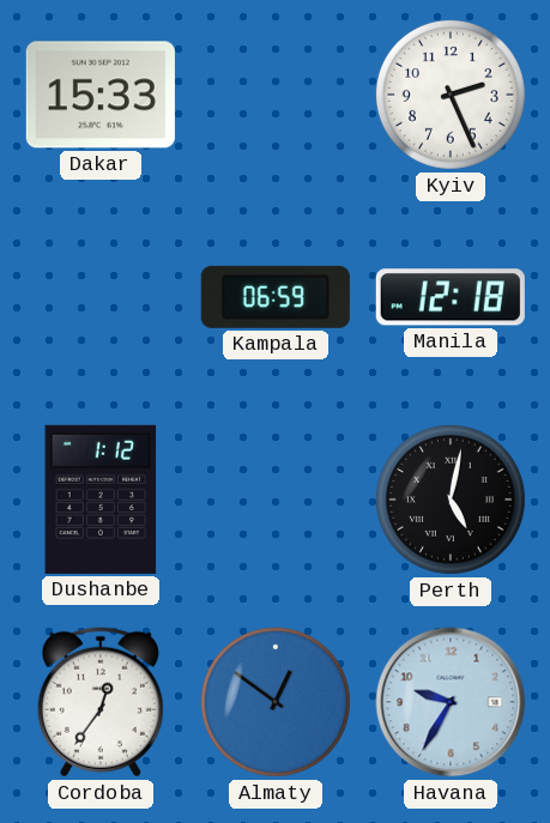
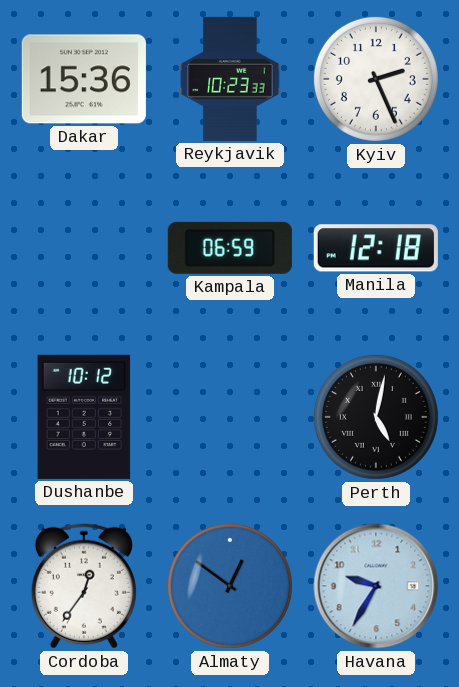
Dakar: 15:33 -> 15:36
Reykjavik: none -> 10:23
Dushanbe: 1:12 -> 10:12
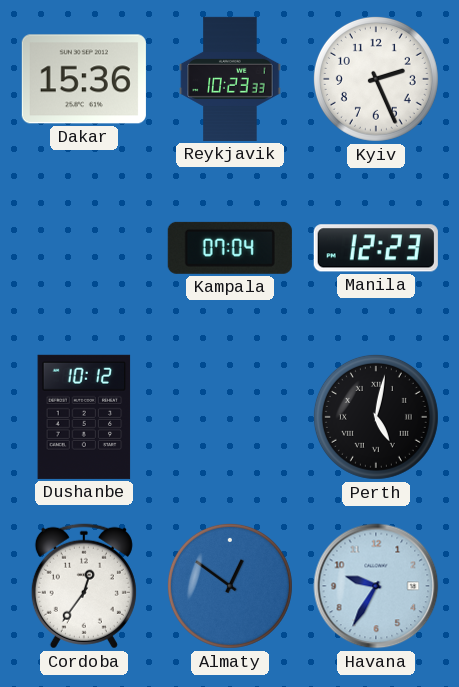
Kampala: 06:59 -> 07:04
Manila: 12:18 -> 12:23
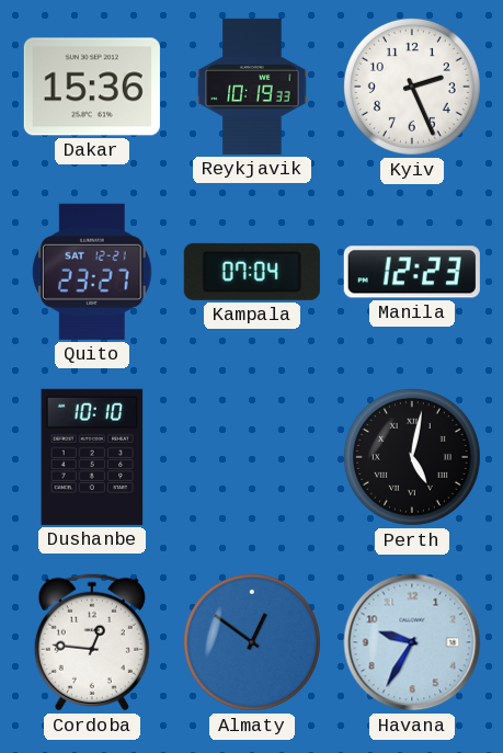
Reykjavik: 10:23 -> 10:19
Quito: none -> 23:27
Dushanbe: 10:12 -> 10:10
Cordoba: 12:36 -> 12:46
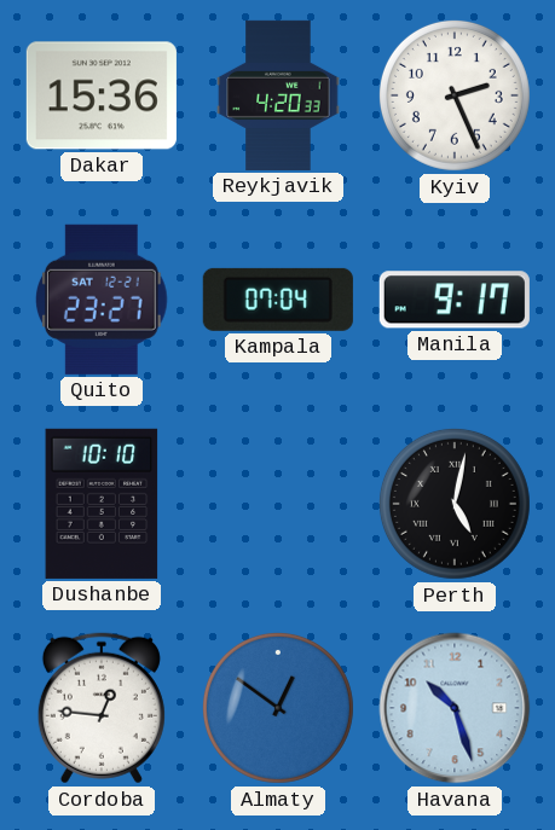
Reykjavik: 10:19 -> 4:20
Manila: 12:23 -> 9:17
Havana: 9:35 -> 10:27
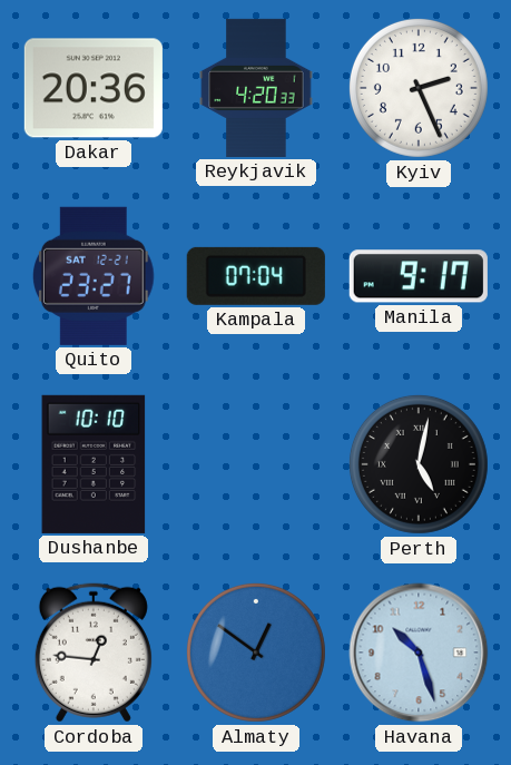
Dakar: 15:36 -> 20:36
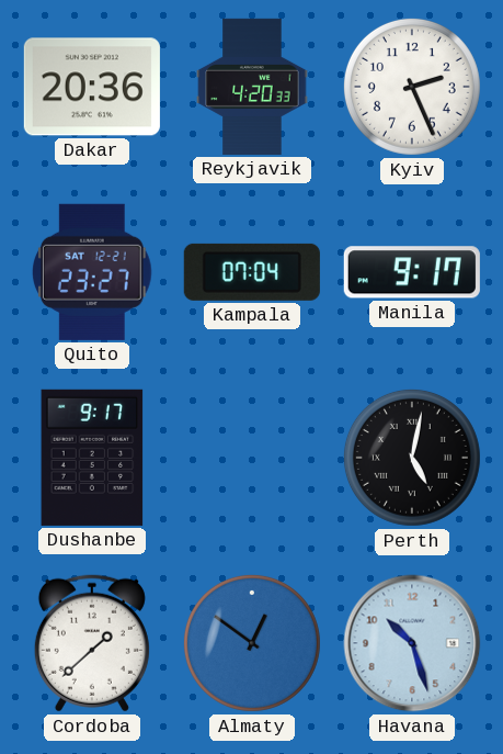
Dushanbe: 10:10 -> 9:17
Cordoba: 12:46 -> 1:38
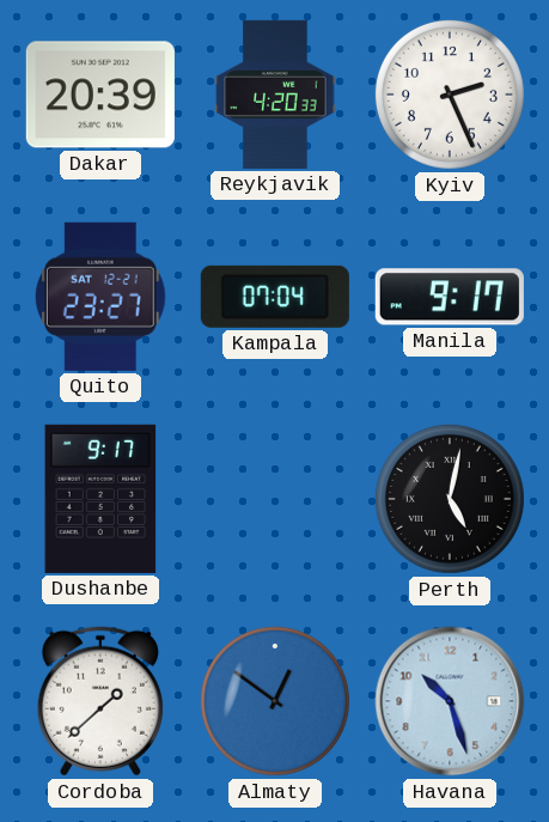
Dakar: 20:36 -> 20:39
